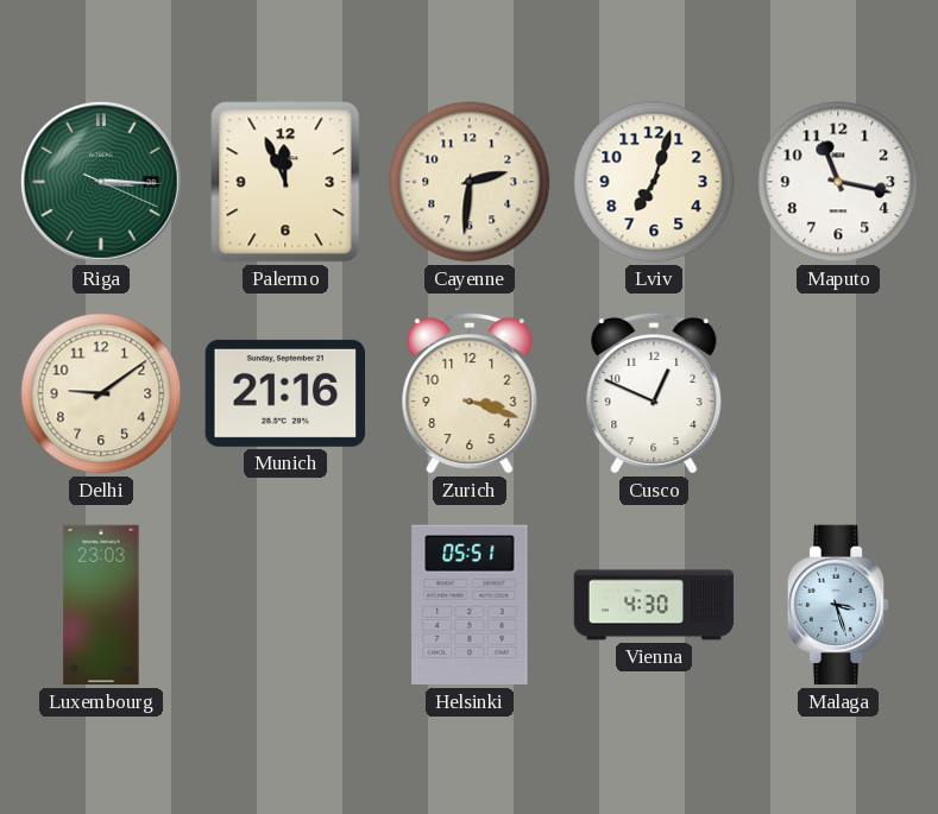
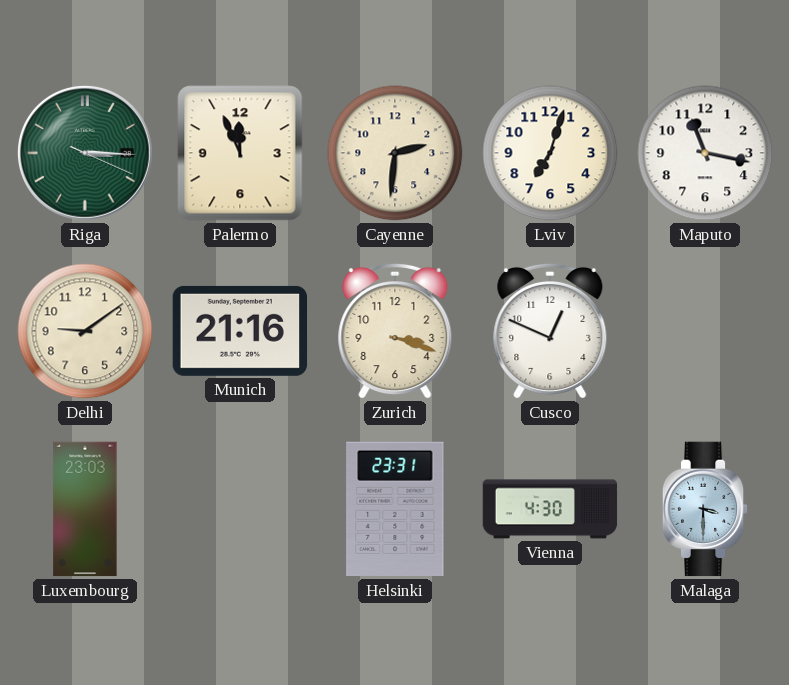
Helsinki: 05:51 -> 23:31
Malaga: 3:27 -> 3:30
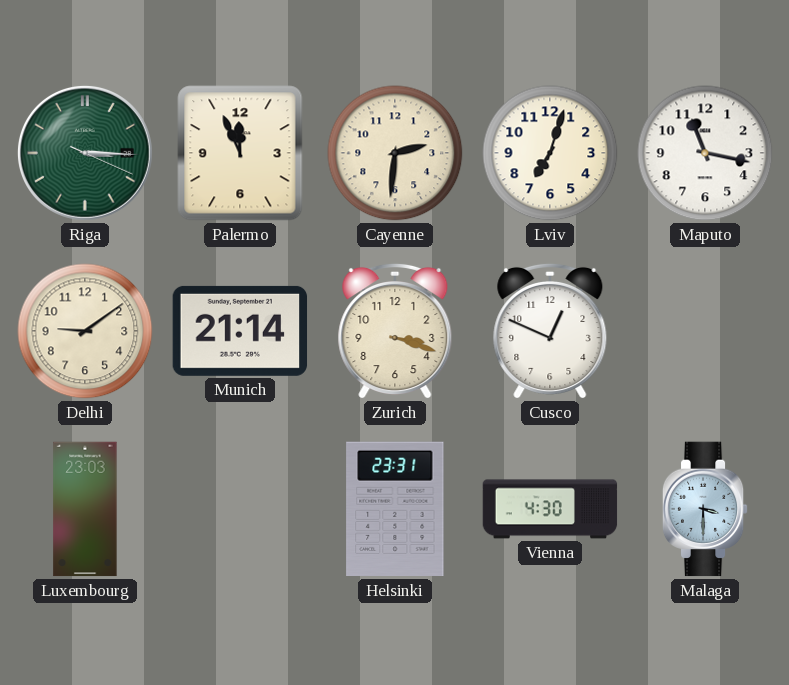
Munich: 21:16 -> 21:14
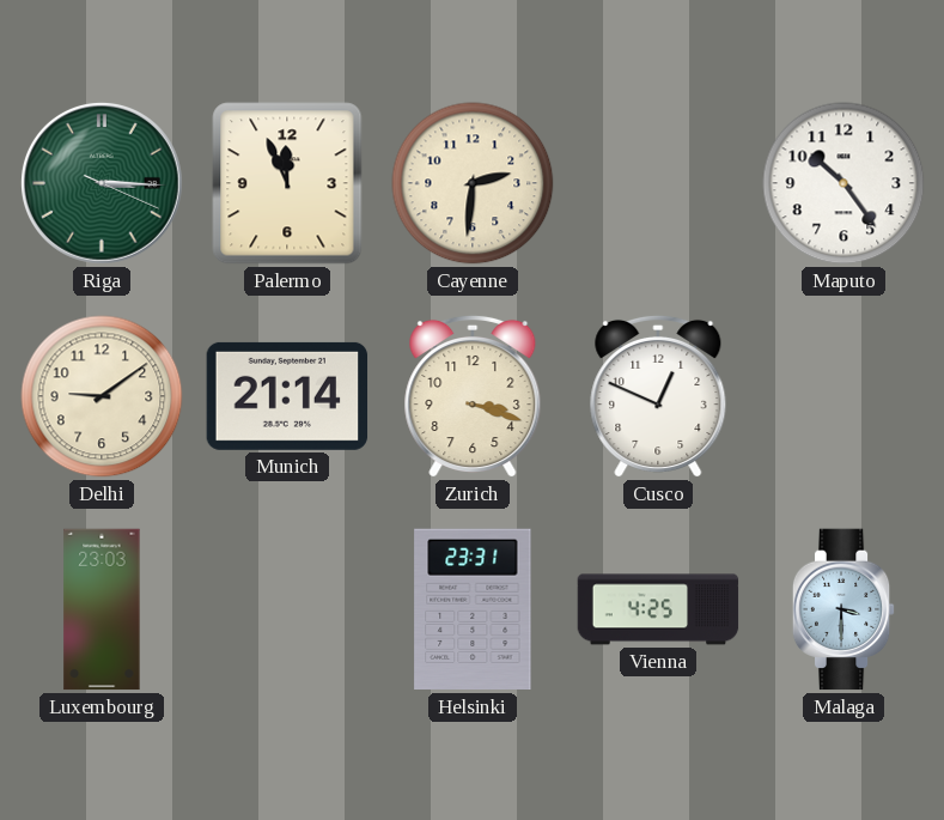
Lviv: 7:03 -> none
Maputo: 11:17 -> 10:24
Vienna: 4:30 -> 4:25
